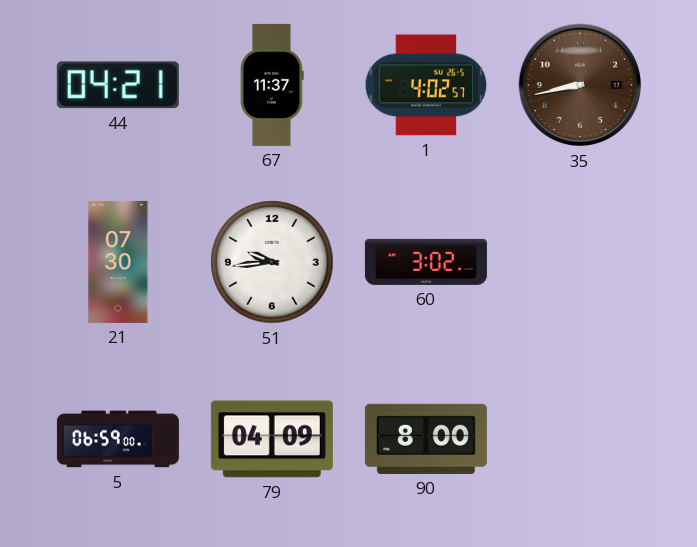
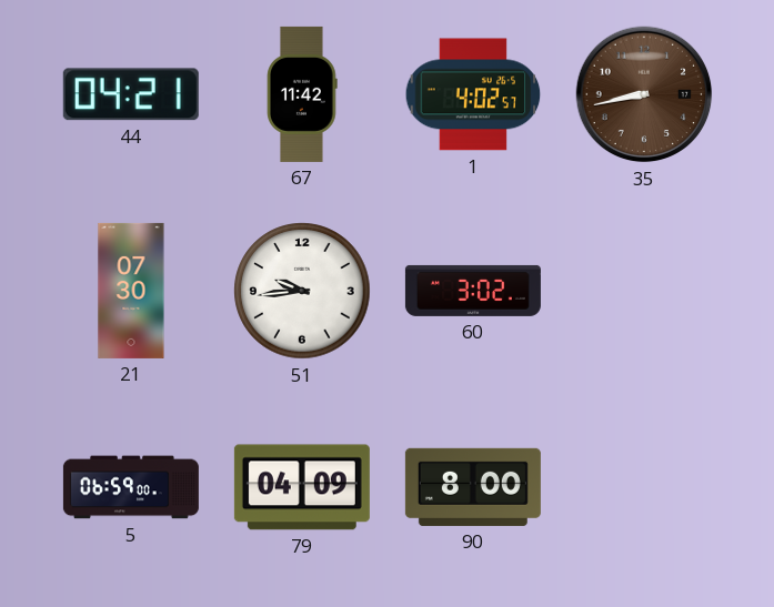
67: 11:37 -> 11:42
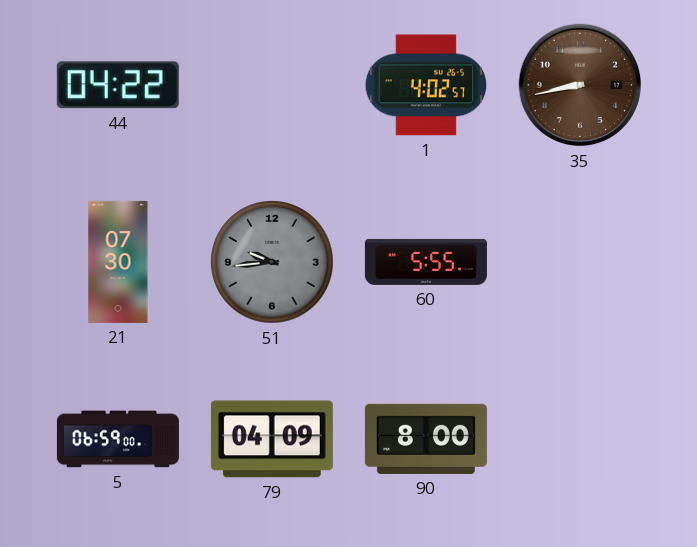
44: 04:21 -> 04:22
67: 11:42 -> none
51 dial: white -> grey
60: 3:02 -> 5:55
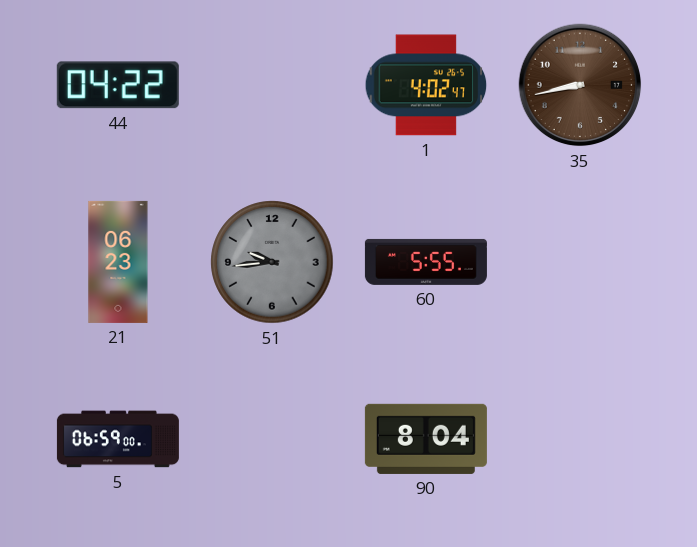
1: 4:02:57 -> 4:02:47
21: 07:30 -> 06:23
79: 04:09 -> none
90: 8:00 -> 8:04
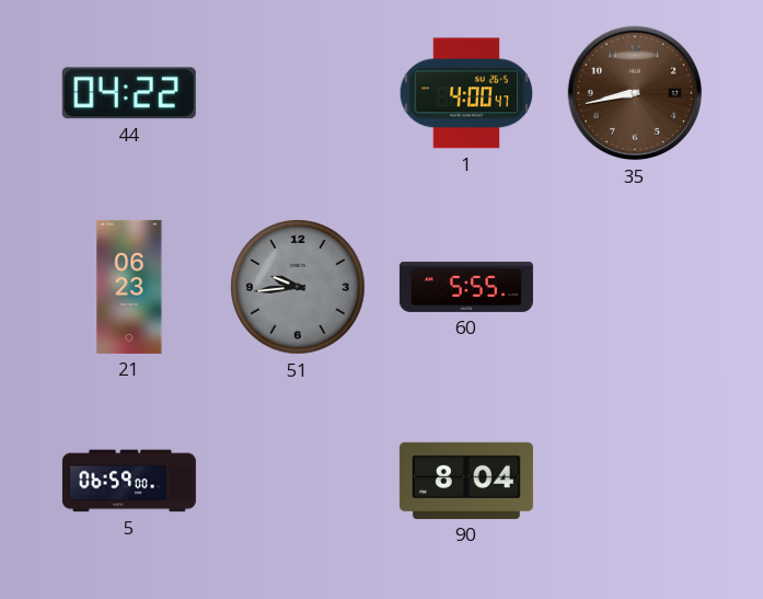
1: 4:02 -> 4:00
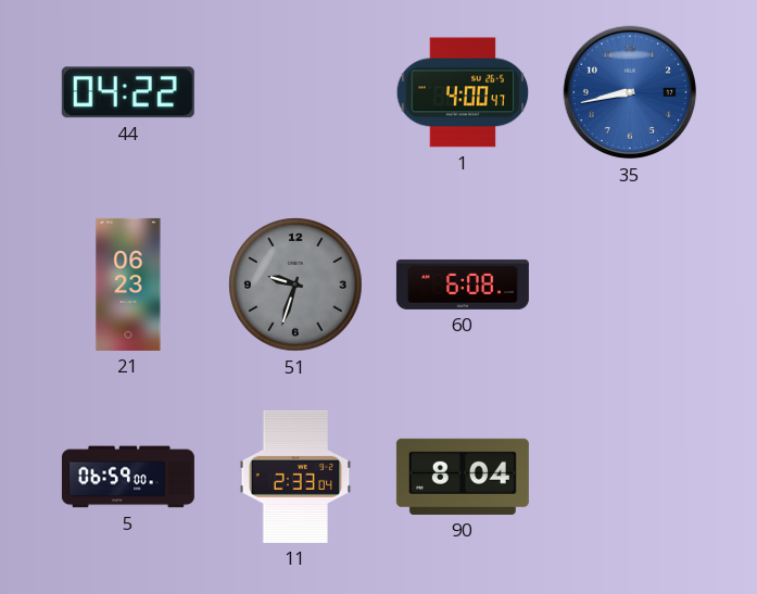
35 dial: brown -> blue
51: 9:44 -> 9:33
60: 5:55 -> 6:08
11: none -> 2:33
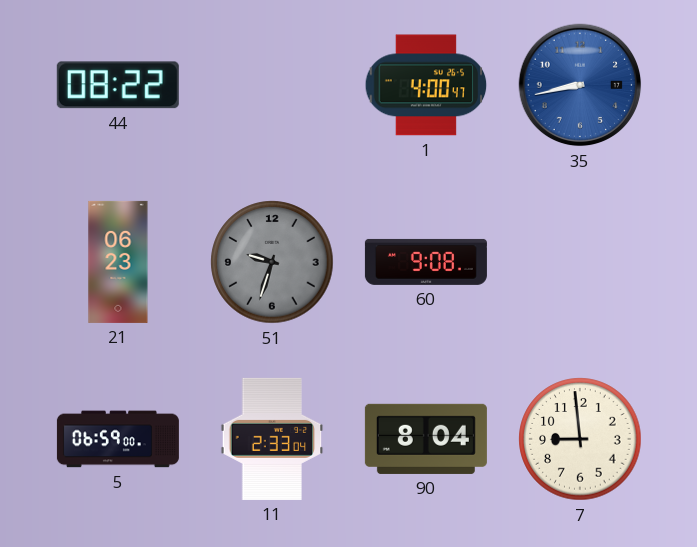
44: 04:22 -> 08:22
60: 6:08 -> 9:08
7: none -> 8:59
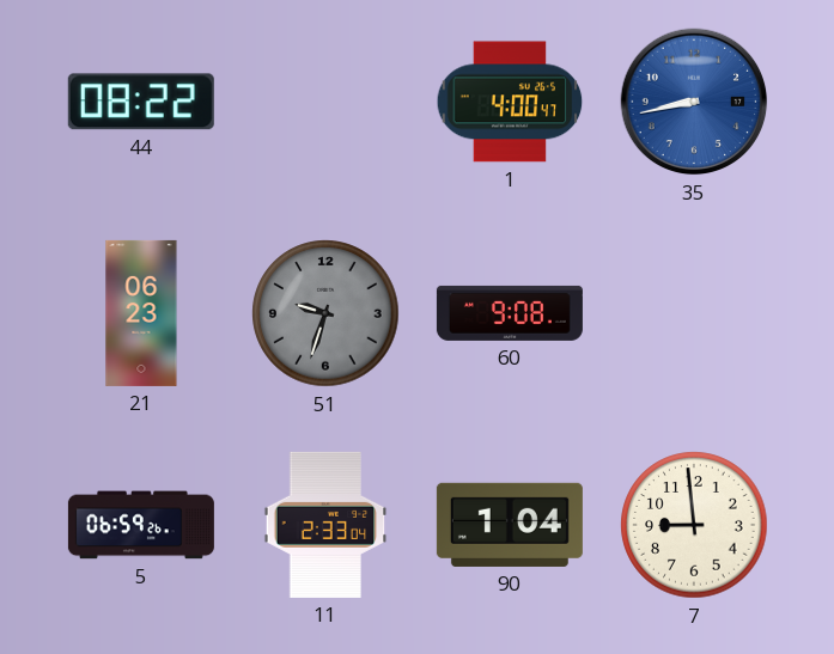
5: 06:59:00 -> 06:59:26
90: 8:04 -> 1:04
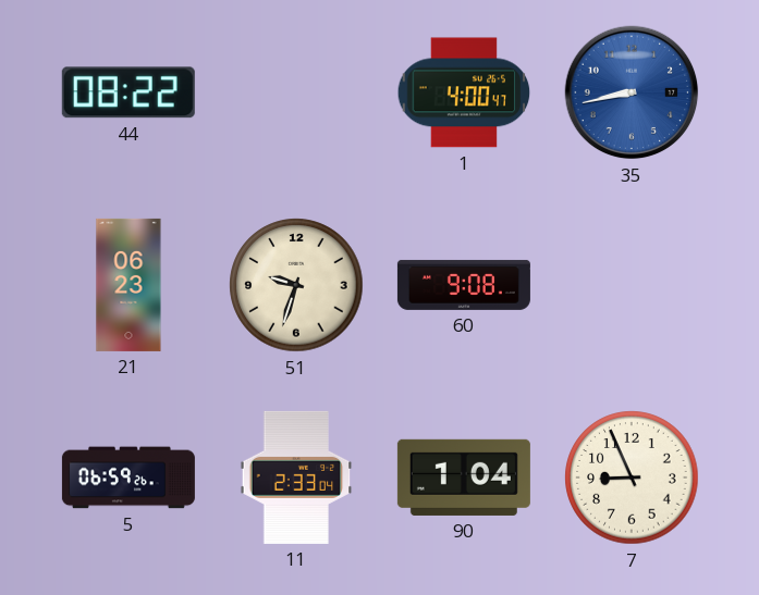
51 dial: grey -> cream
7: 8:59 -> 8:56
